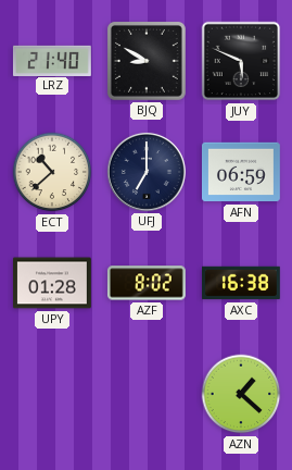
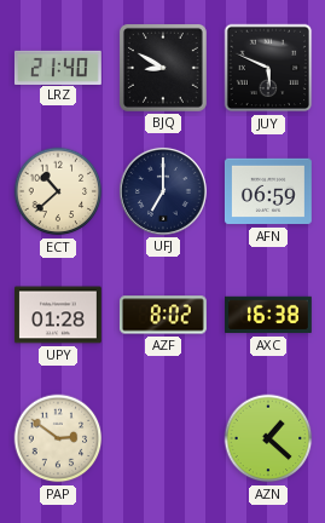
PAP: none -> 2:51
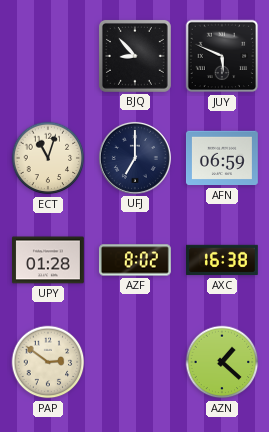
LRZ: 21:40 -> none
BJQ: 8:50 -> 8:53
ECT: 10:38 -> 11:03
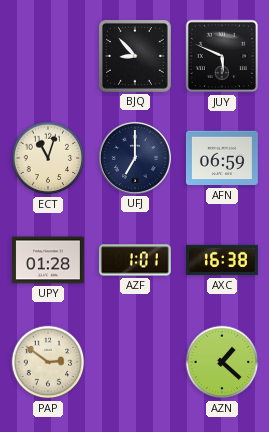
AZF: 8:02 -> 1:01
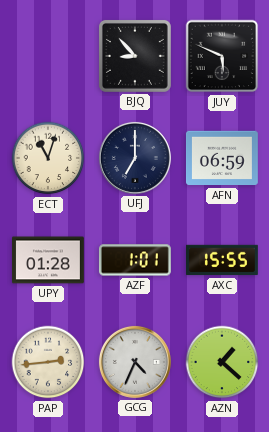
AXC: 16:38 -> 15:55
PAP: 2:51 -> 2:44
GCG: none -> 4:34
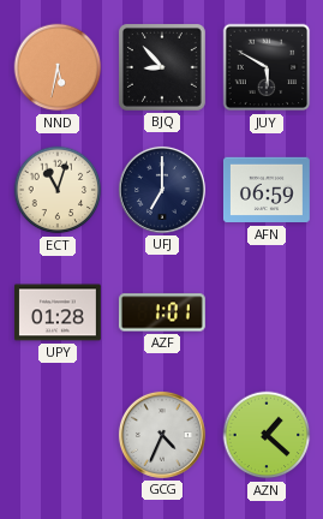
NND: none -> 5:32
JUY: 5:49 -> 5:50
AXC: 15:55 -> none
PAP: 2:44 -> none
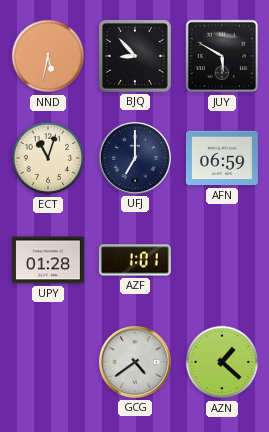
GCG: 4:34 -> 4:39
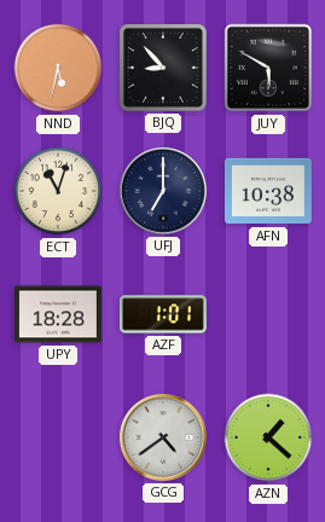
AFN: 06:59 -> 10:38
UPY: 01:28 -> 18:28
